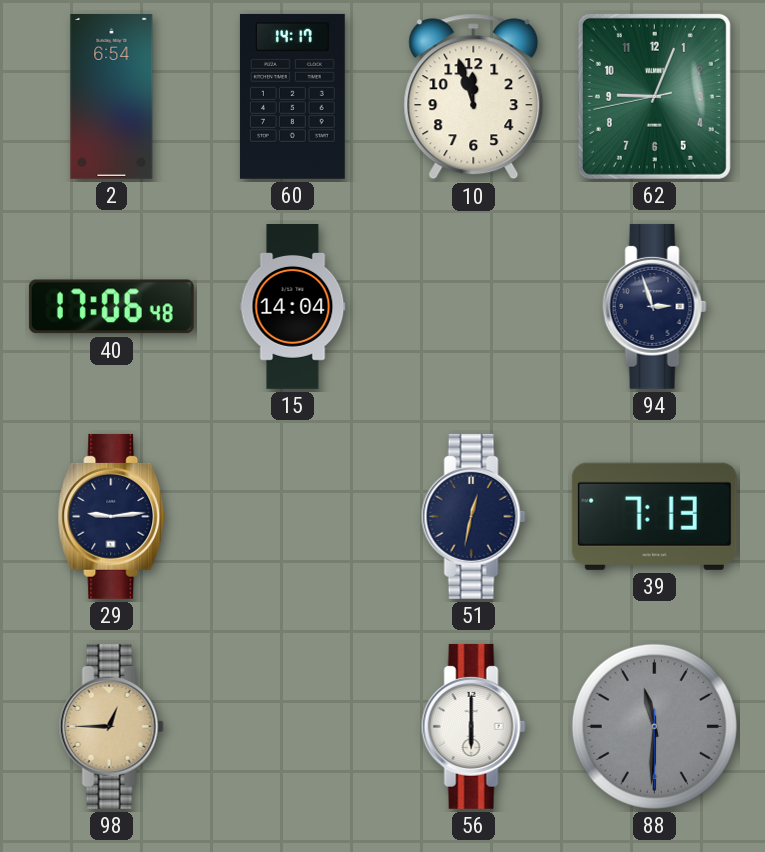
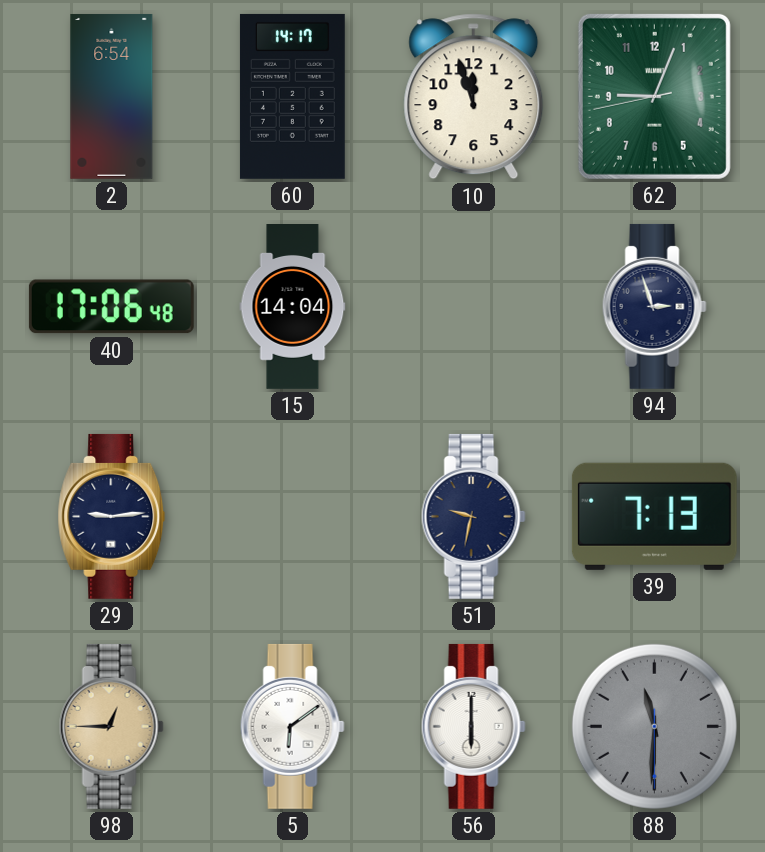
51: 12:32 -> 9:32
5: none -> 6:09
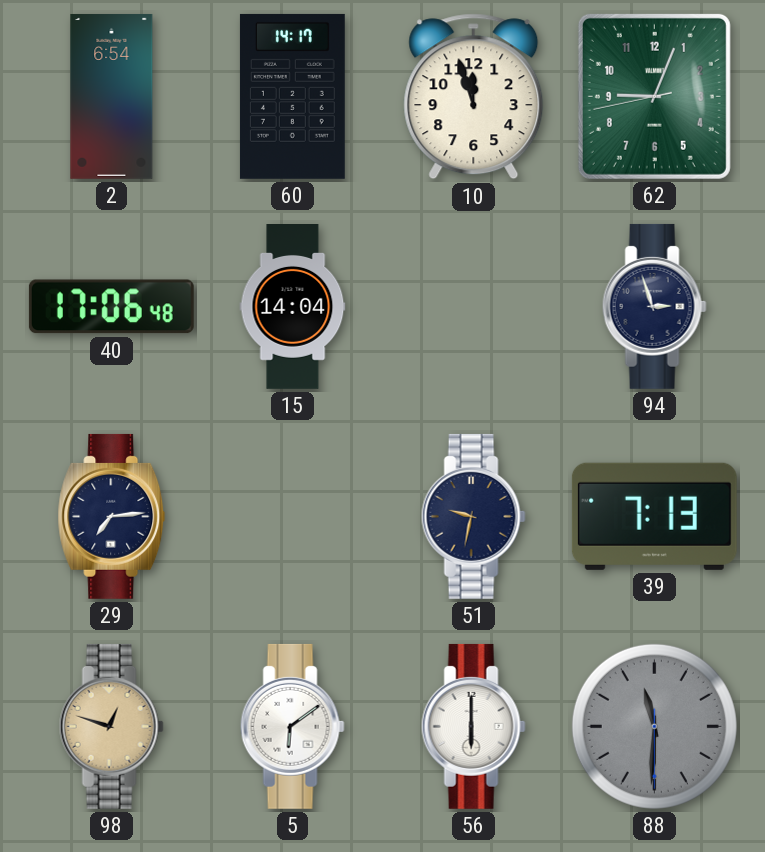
29: 9:14 -> 7:14
98: 12:45 -> 12:48
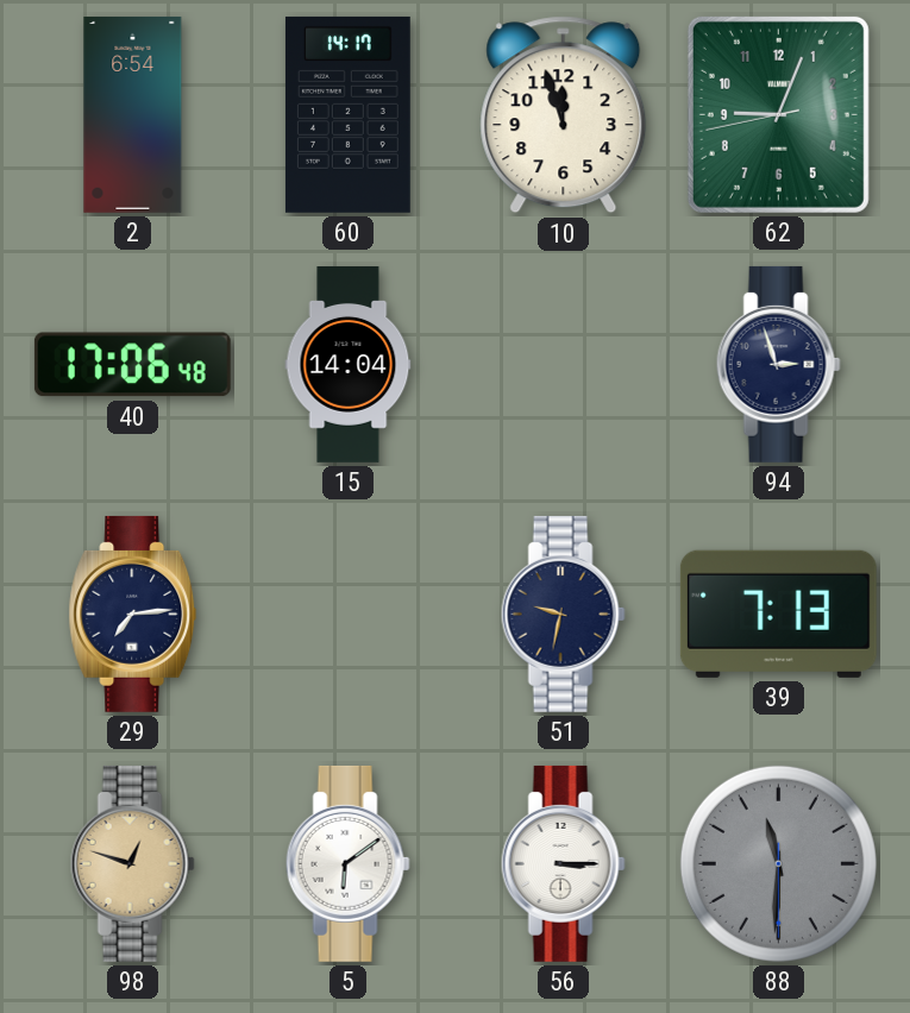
56: 6:00 -> 3:15
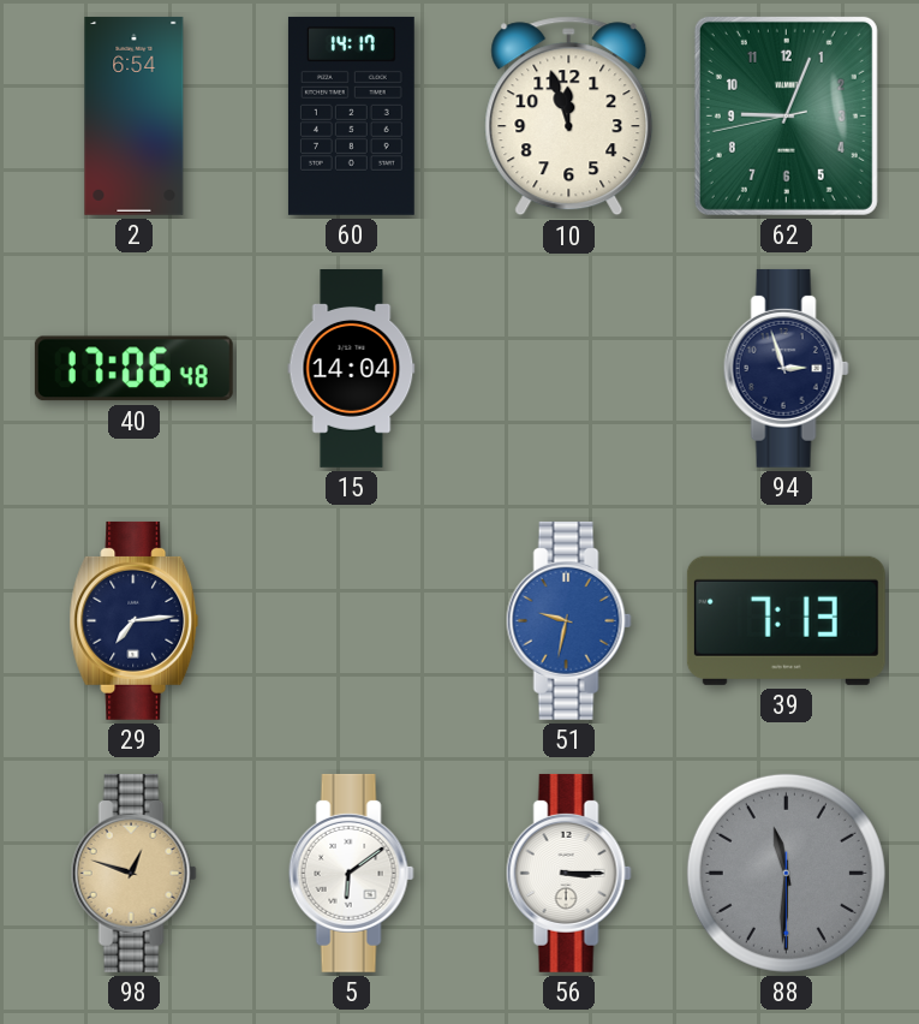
51 dial: navy -> blue
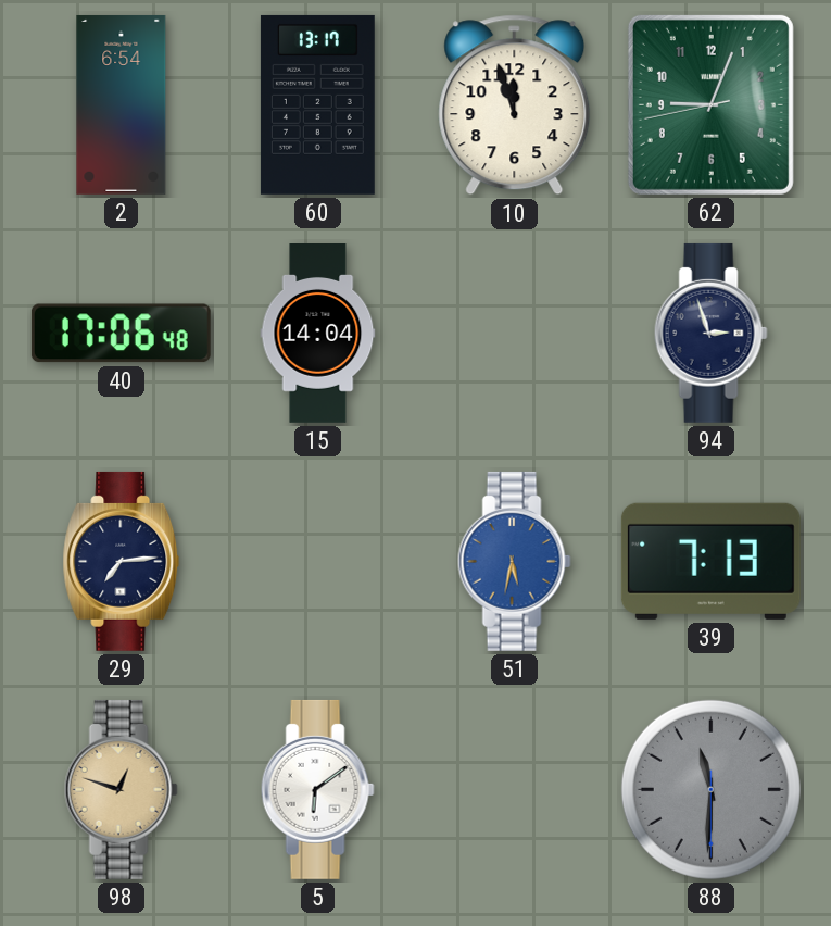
60: 14:17 -> 13:17
51: 9:32 -> 5:32
56: 3:15 -> none
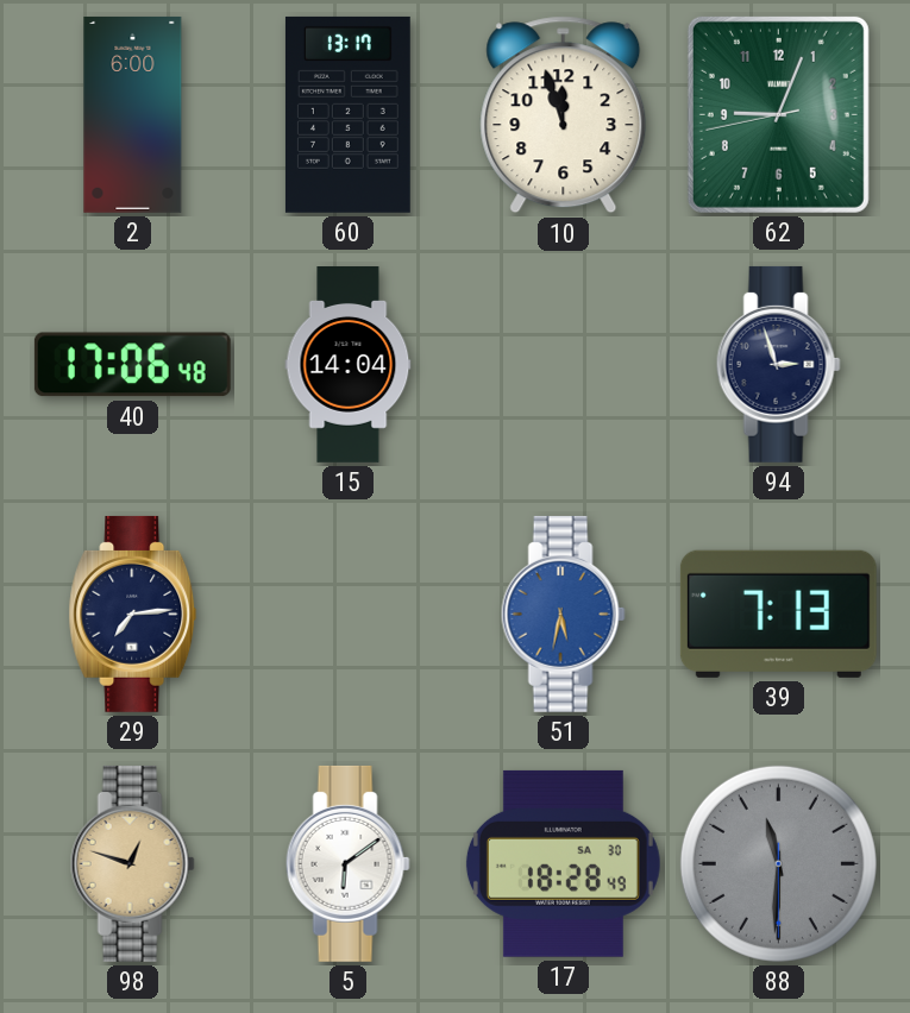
2: 6:54 -> 6:00
17: none -> 18:28
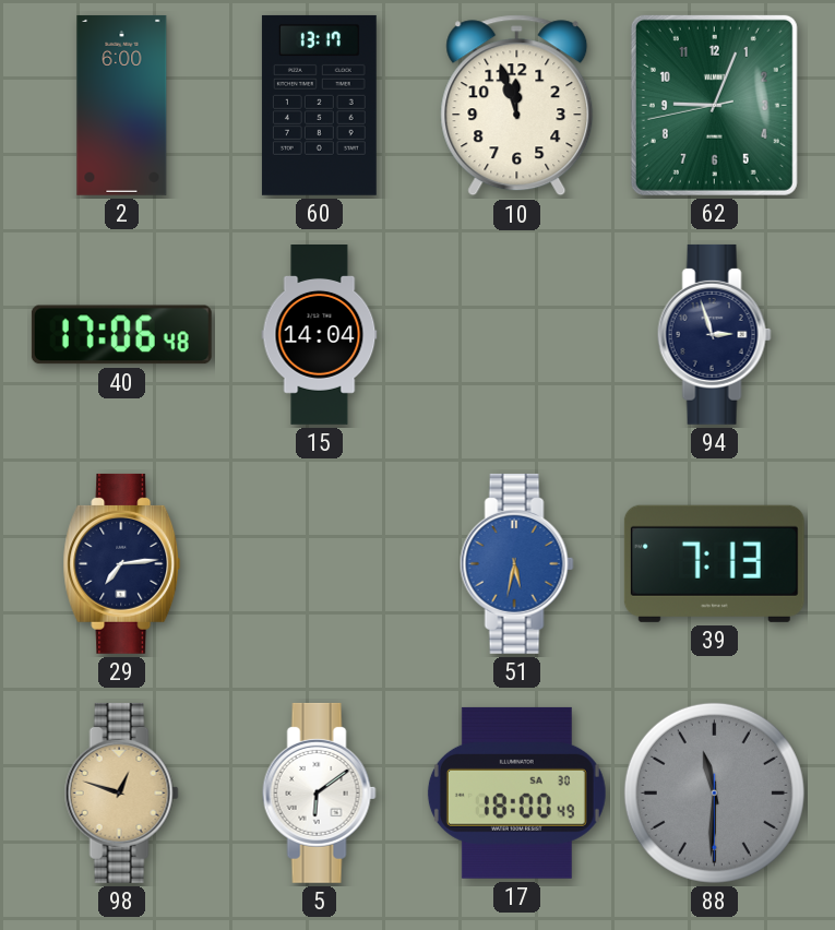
17: 18:28 -> 18:00
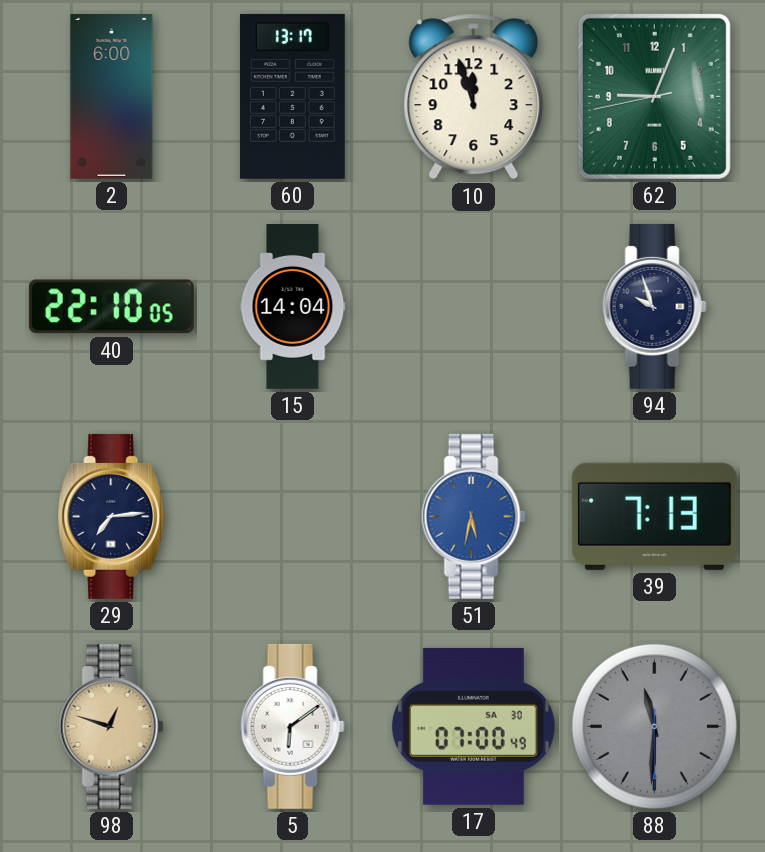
40: 17:06 -> 22:10
94: 2:57 -> 9:57
17: 18:00 -> 07:00
